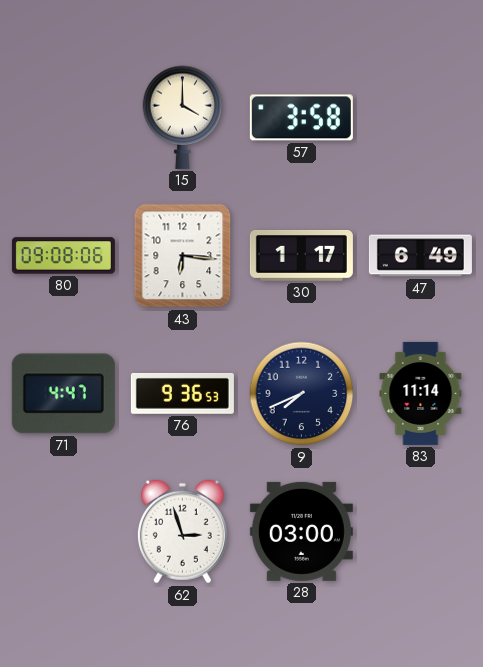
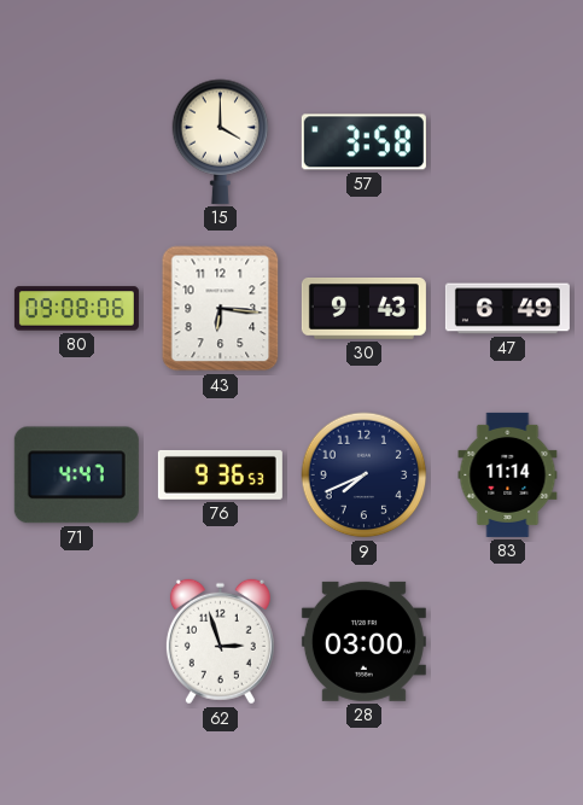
30: 1:17 -> 9:43
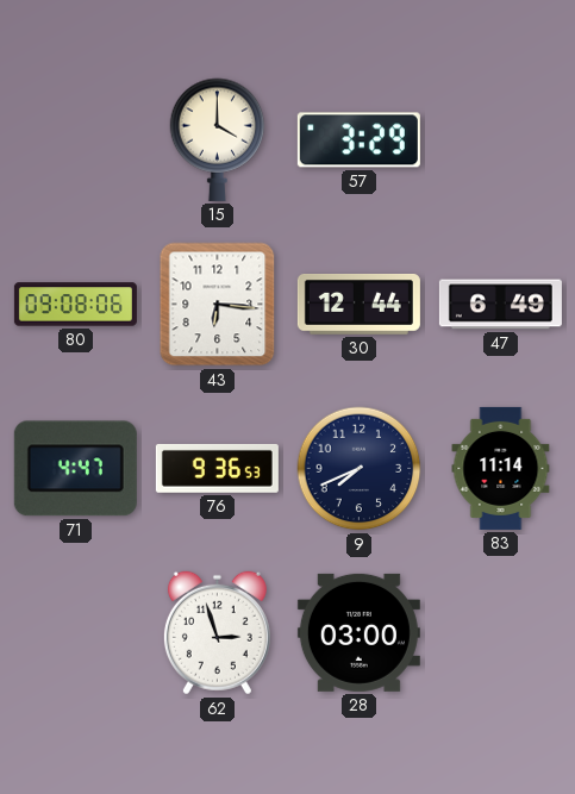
57: 3:58 -> 3:29
30: 9:43 -> 12:44
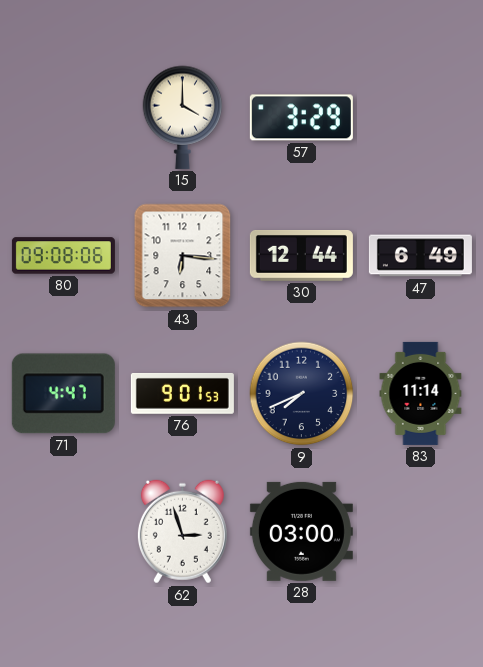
76: 9:36 -> 9:01
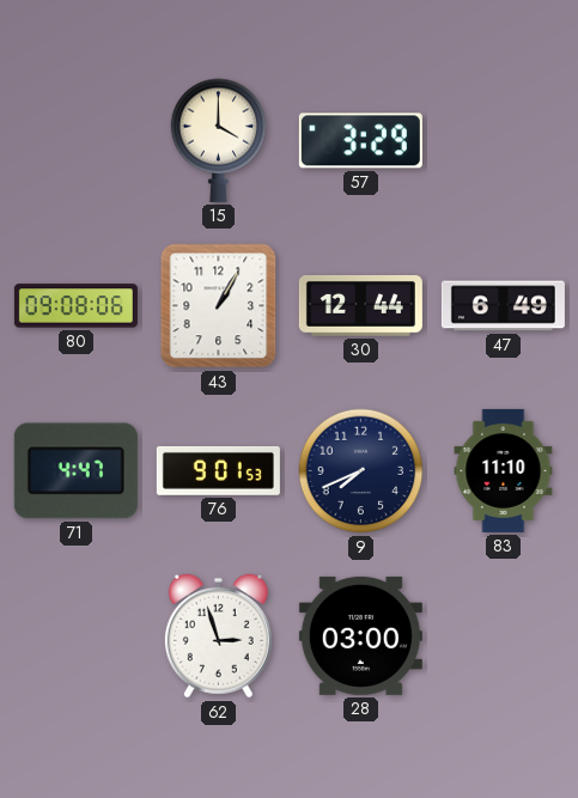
43: 6:16 -> 1:05
83: 11:14 -> 11:10
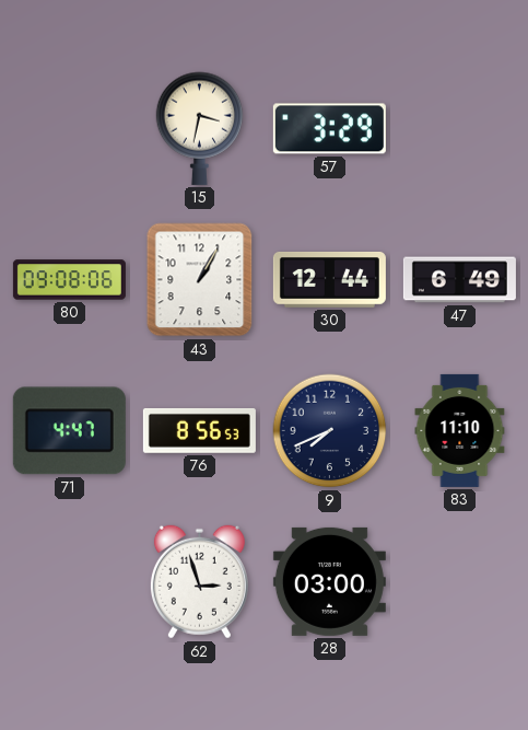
15: 4:00 -> 3:32
76: 9:01 -> 8:56
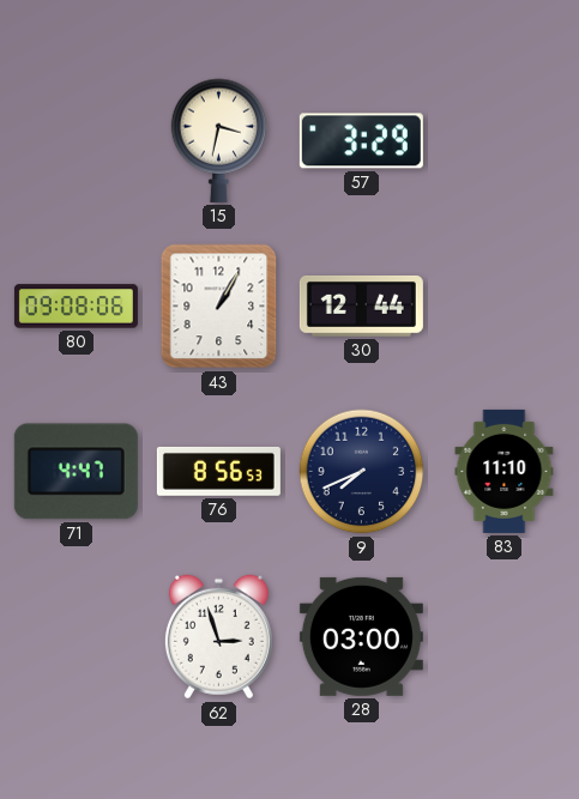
47: 6:49 -> none
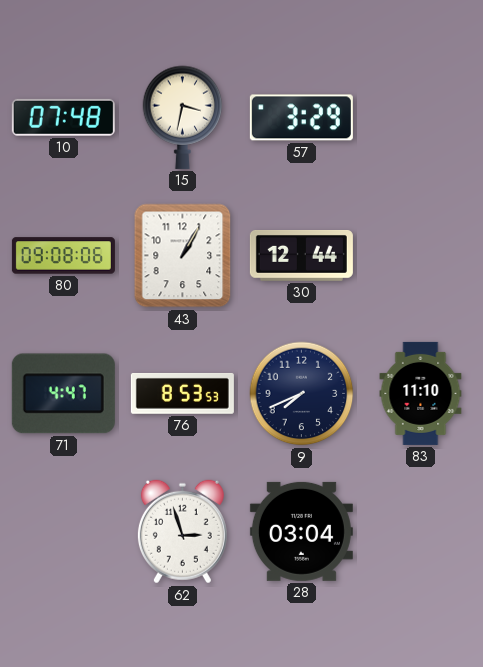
10: none -> 07:48
76: 8:56 -> 8:53
28: 03:00 -> 03:04
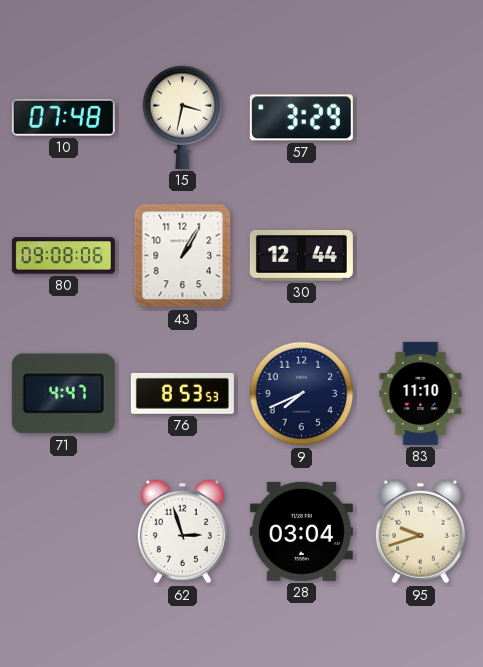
95: none -> 9:42
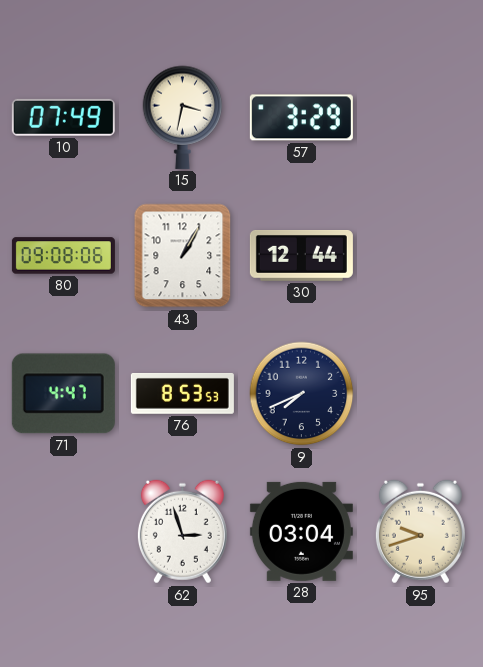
10: 07:48 -> 07:49
83: 11:10 -> none
